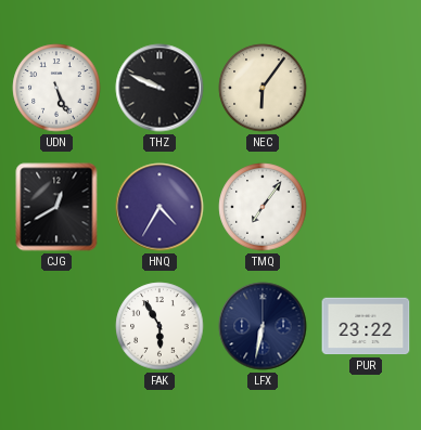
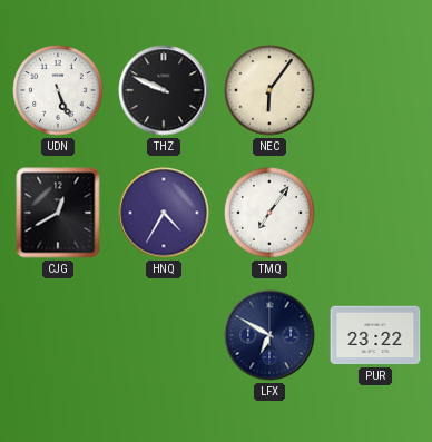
FAK: 5:55 -> none
LFX: 6:32 -> 6:50
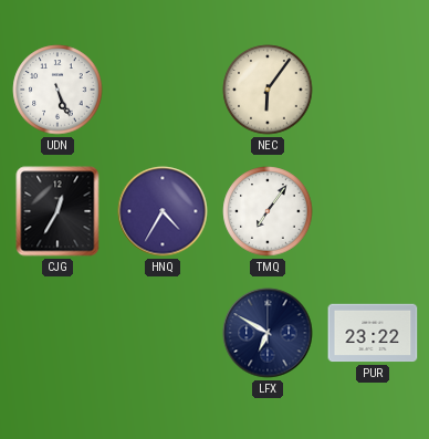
THZ: 9:49 -> none
CJG: 12:40 -> 12:35
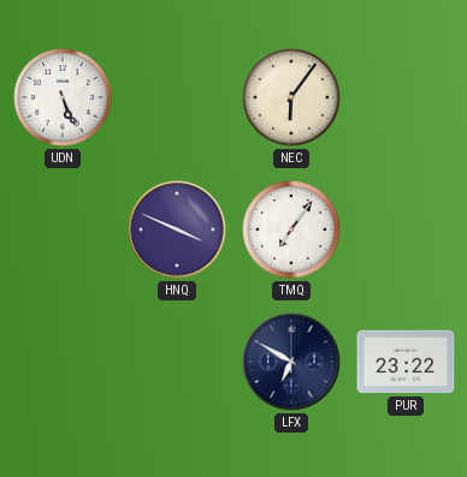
CJG: 12:35 -> none
HNQ: 4:35 -> 3:49
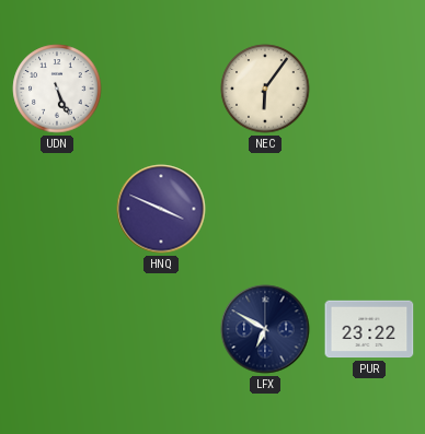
TMQ: 7:06 -> none
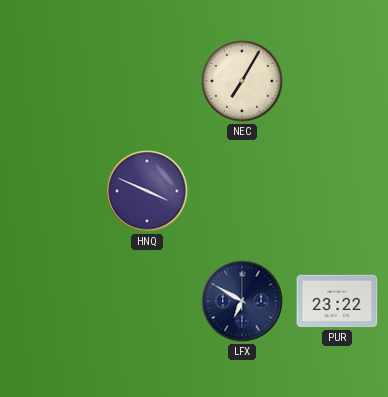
UDN: 5:26 -> none
NEC: 6:06 -> 7:05
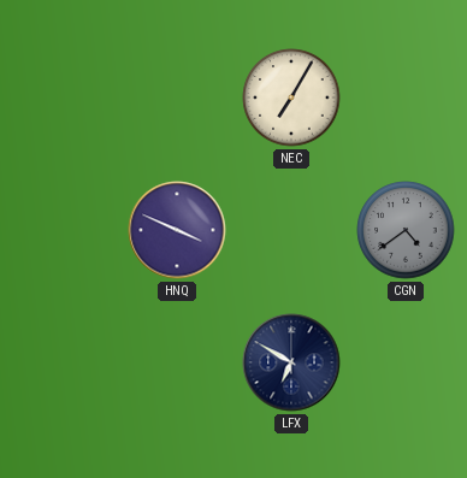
CGN: none -> 4:39
PUR: 23:22 -> none
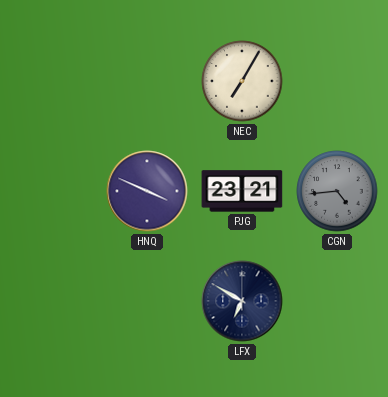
PJG: none -> 23:21
CGN: 4:39 -> 4:44
